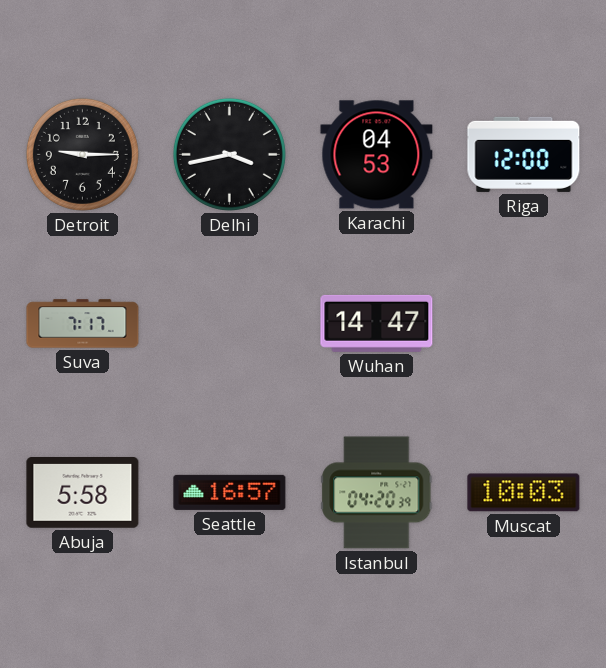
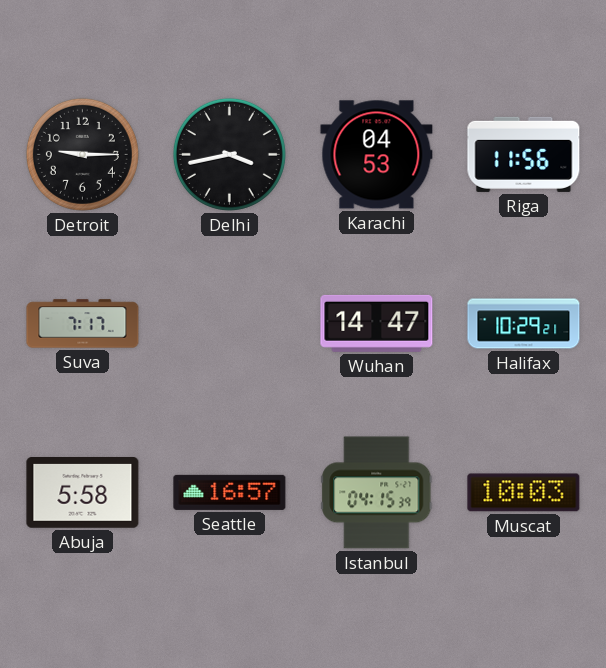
Riga: 12:00 -> 11:56
Halifax: none -> 10:29
Istanbul: 04:20 -> 04:15
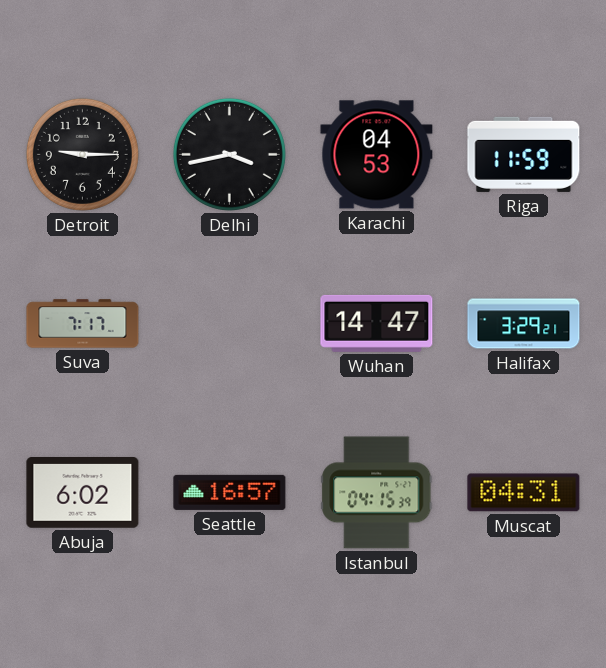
Riga: 11:56 -> 11:59
Halifax: 10:29 -> 3:29
Abuja: 5:58 -> 6:02
Muscat: 10:03 -> 04:31
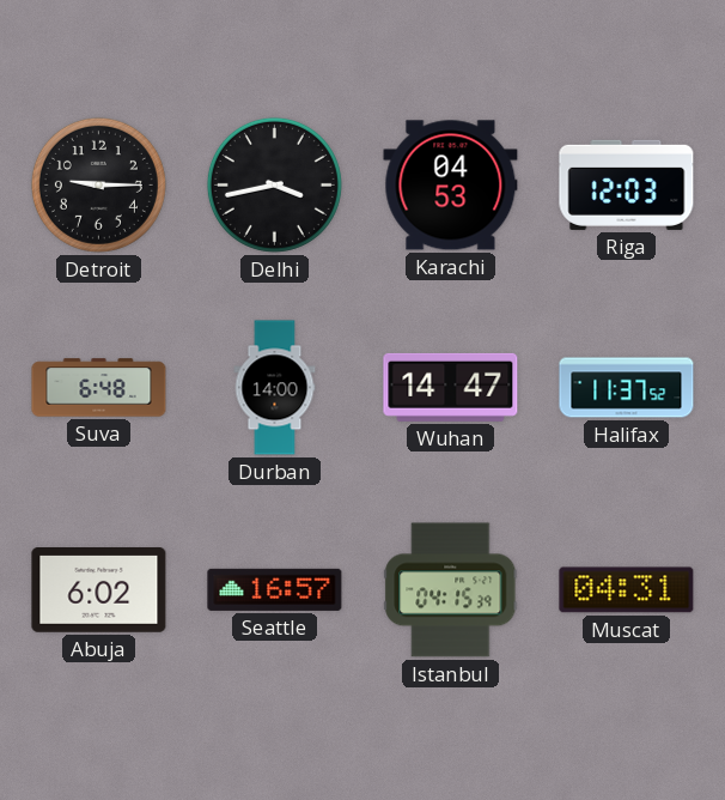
Riga: 11:59 -> 12:03
Suva: 7:17 -> 6:48
Durban: none -> 14:00
Halifax: 3:29 -> 11:37
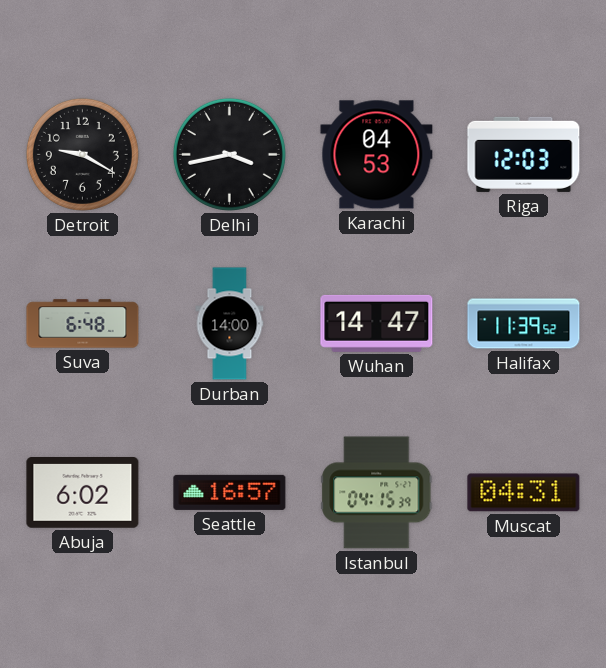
Detroit: 9:15 -> 9:20
Halifax: 11:37 -> 11:39
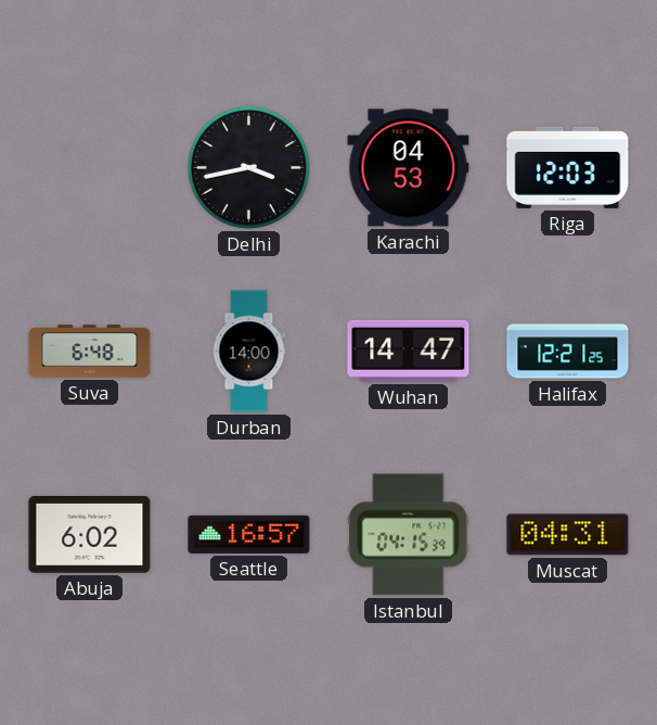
Detroit: 9:20 -> none
Halifax: 11:39 -> 12:21
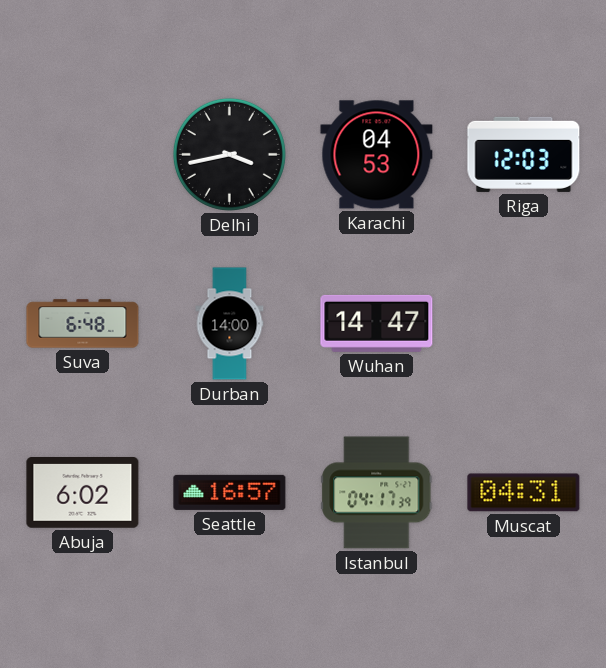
Halifax: 12:21 -> none
Istanbul: 04:15 -> 04:17
